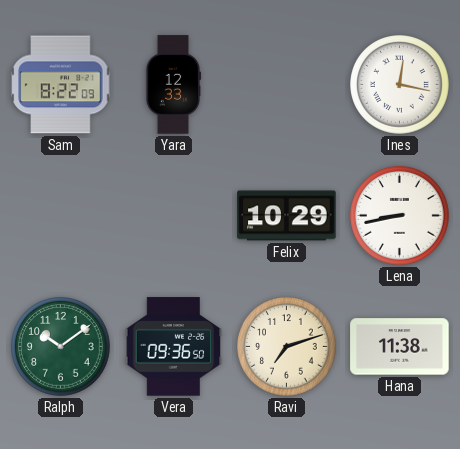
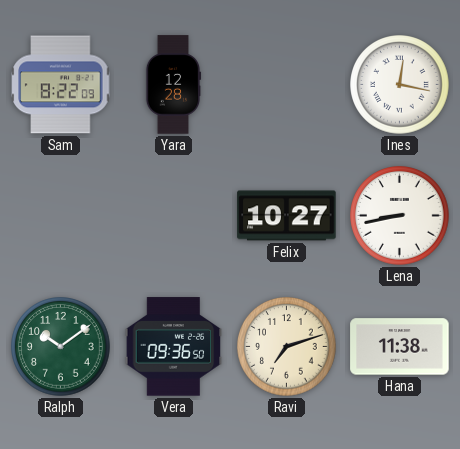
Yara: 12:33 -> 12:28
Felix: 10:29 -> 10:27
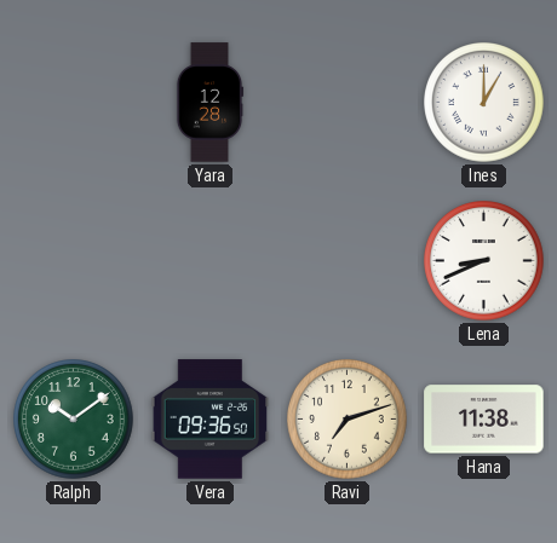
Sam: 8:22 -> none
Ines: 12:17 -> 1:00
Felix: 10:27 -> none
Lena: 8:43 -> 8:41
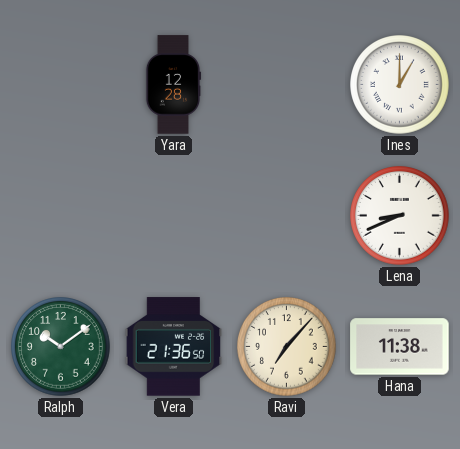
Vera: 09:36 -> 21:36
Ravi: 7:12 -> 7:07
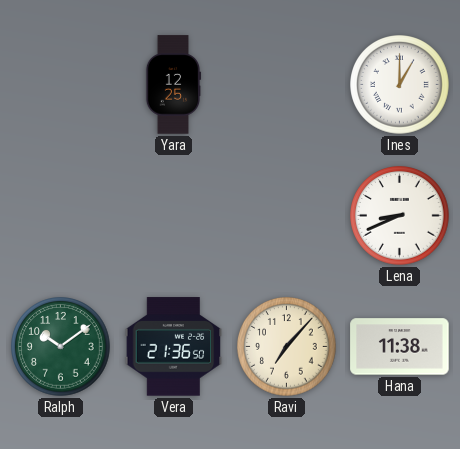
Yara: 12:28 -> 12:25
